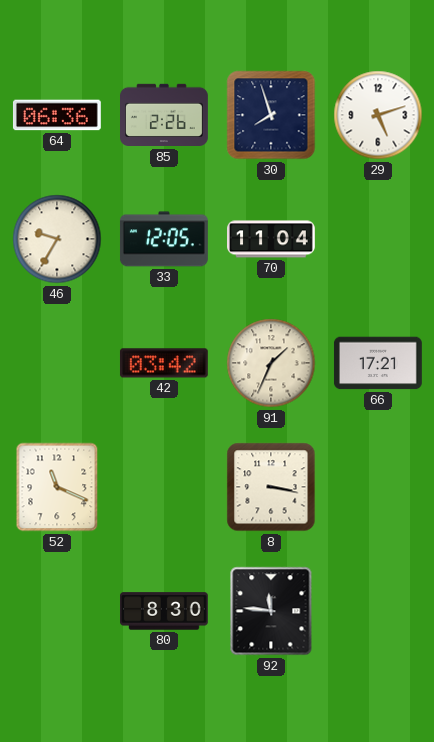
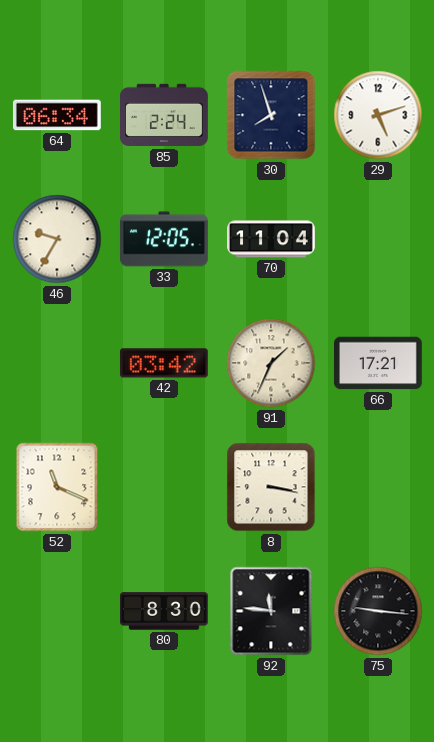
64: 06:36 -> 06:34
85: 2:26 -> 2:24
75: none -> 9:16
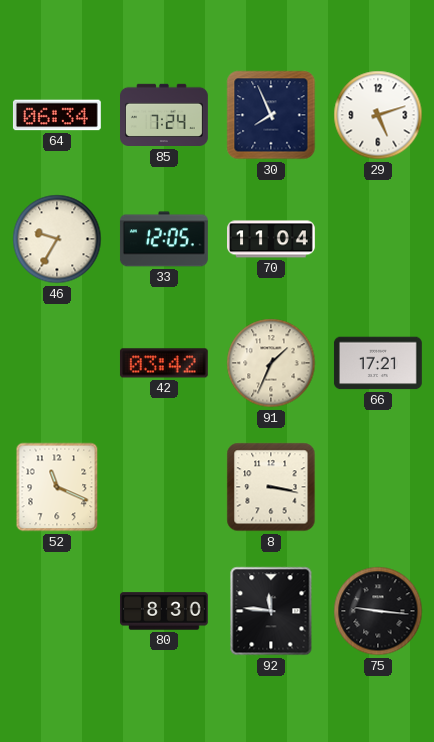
85: 2:24 -> 7:24
30: 7:57 -> 7:56
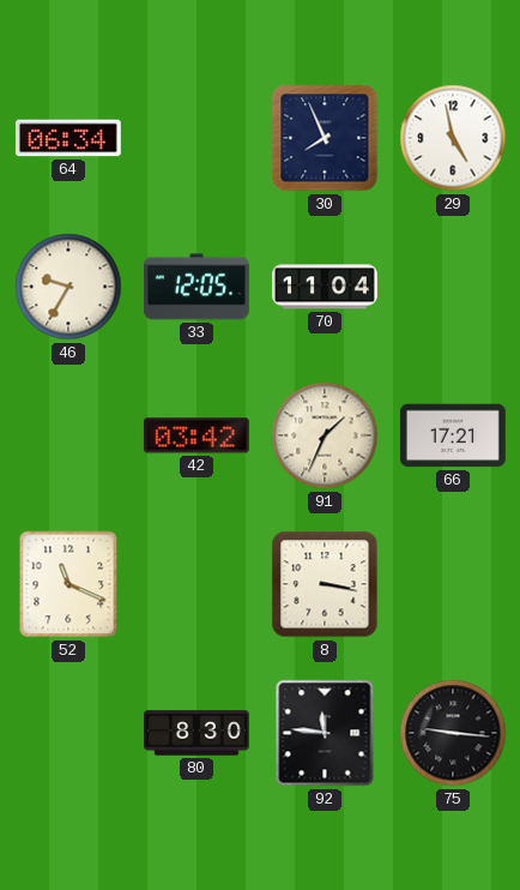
85: 7:24 -> none
29: 5:12 -> 4:58
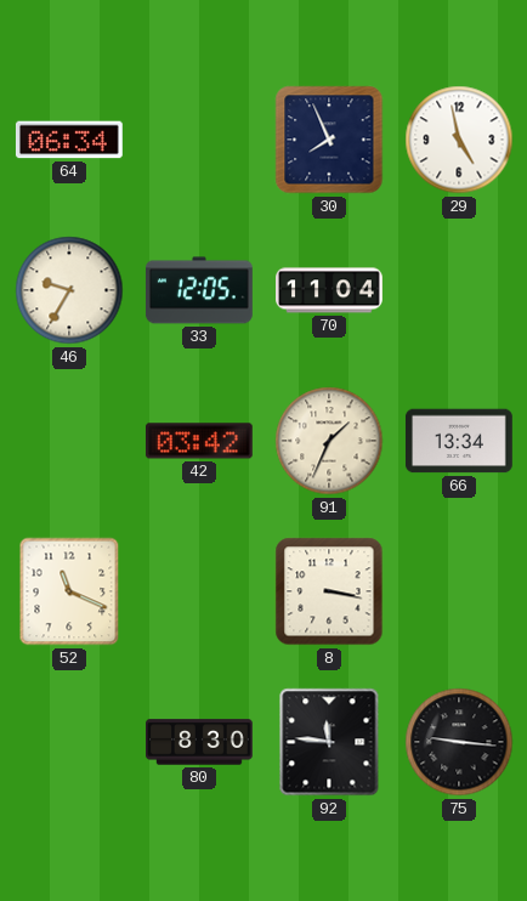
66: 17:21 -> 13:34
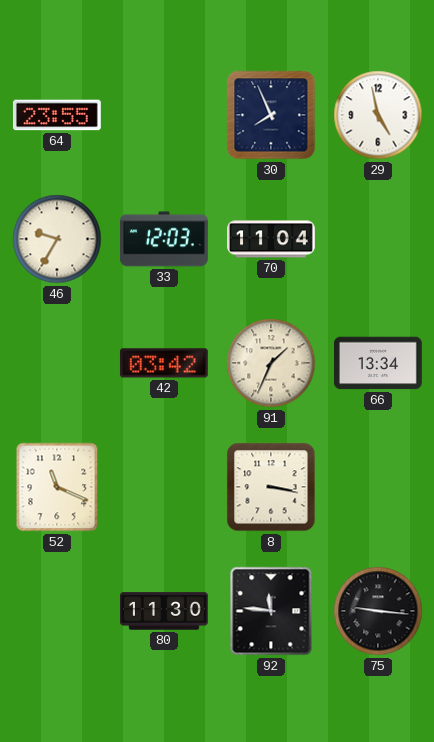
64: 06:34 -> 23:55
33: 12:05 -> 12:03
80: 8:30 -> 11:30
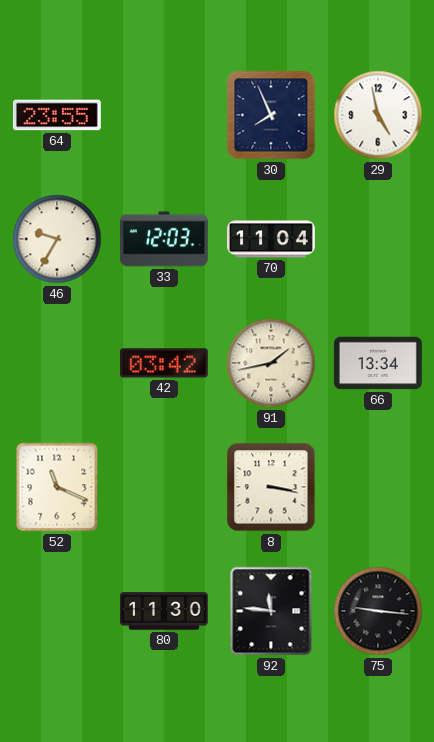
91: 1:34 -> 1:43
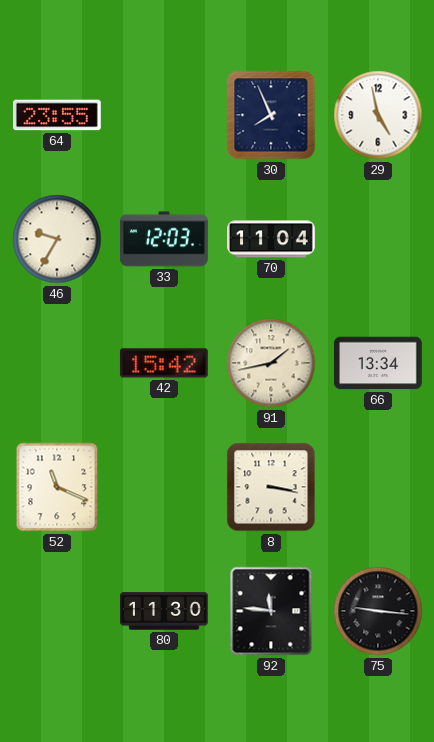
42: 03:42 -> 15:42
